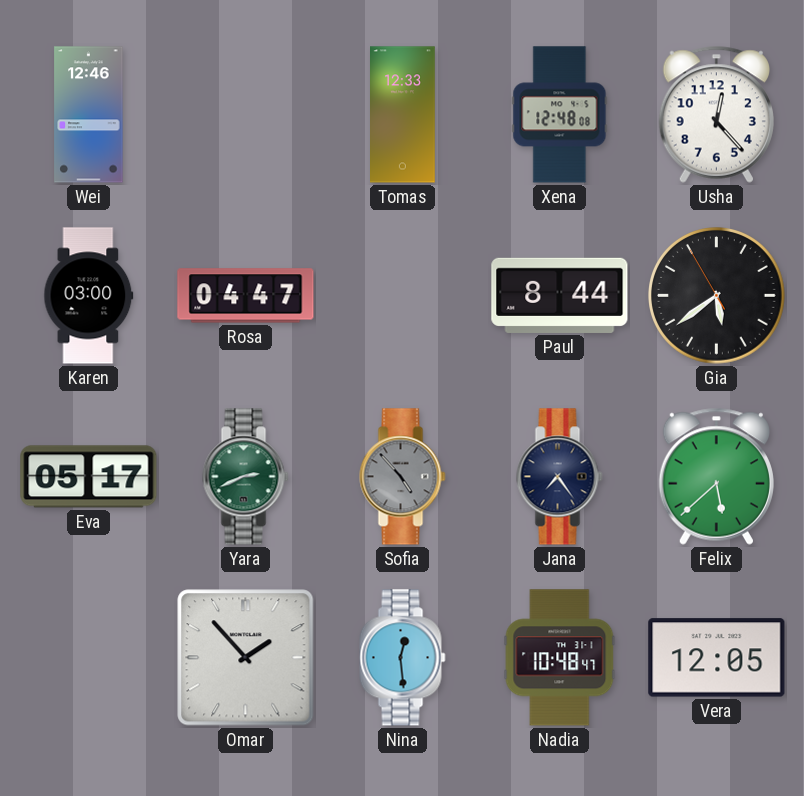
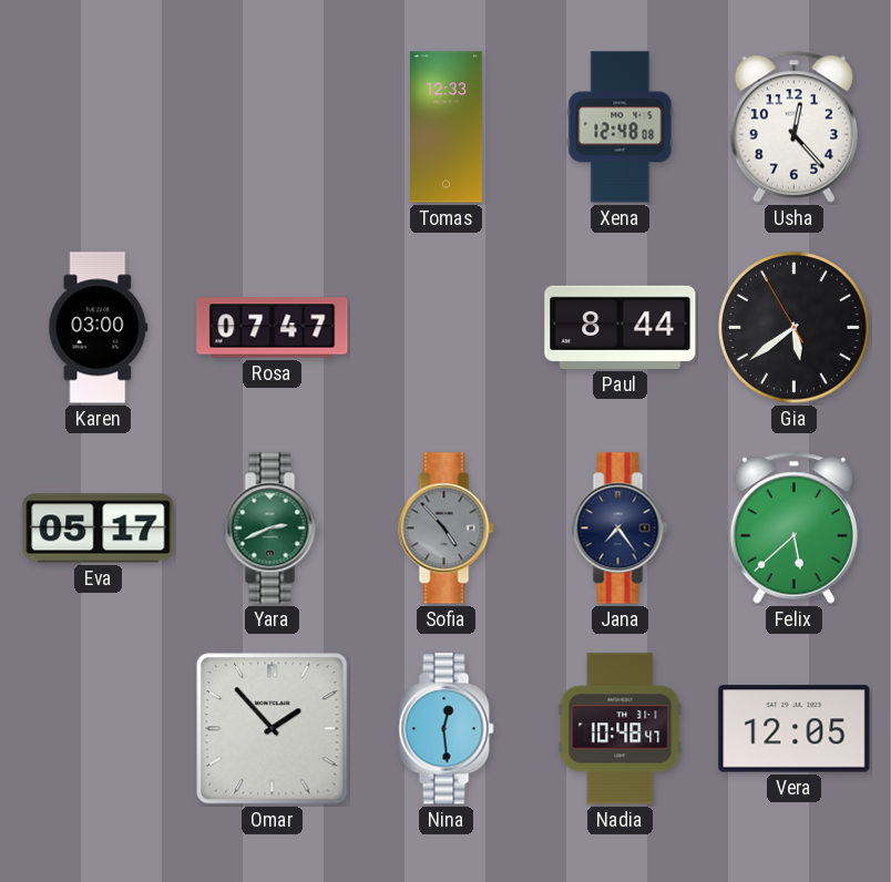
Wei: 12:46 -> none
Rosa: 04:47 -> 07:47
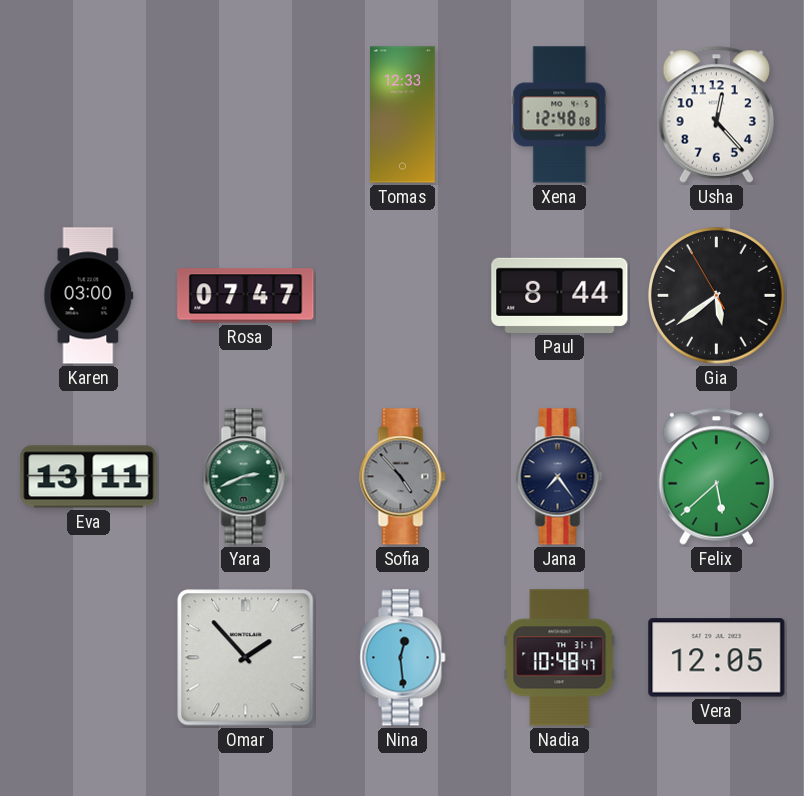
Eva: 05:17 -> 13:11
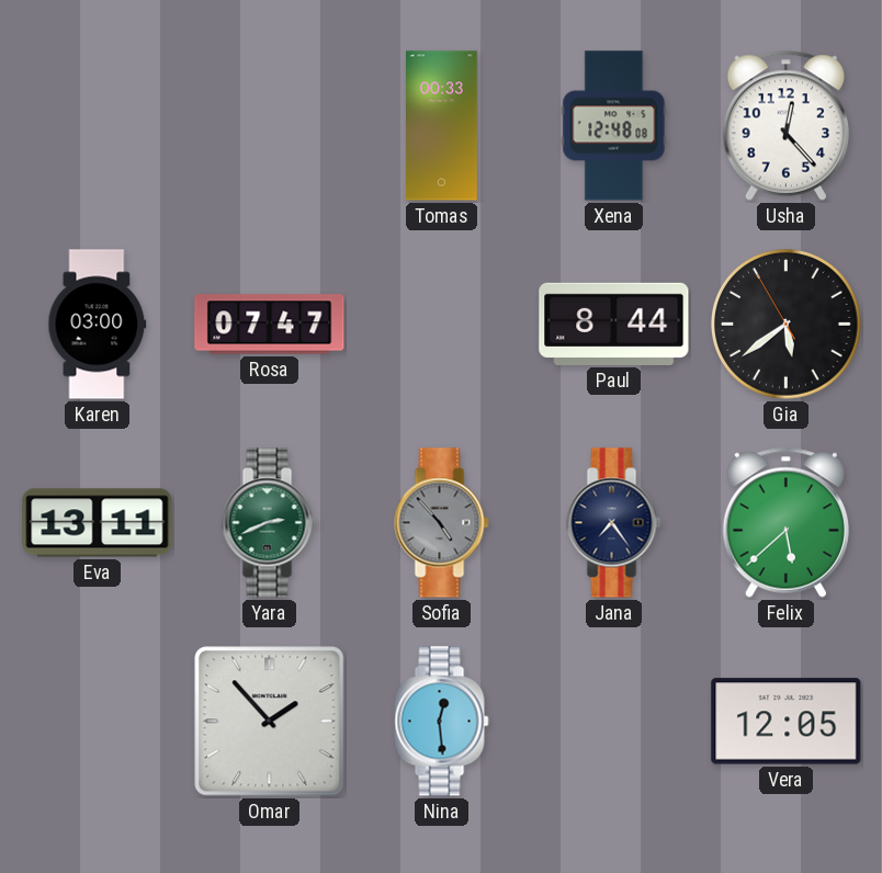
Tomas: 12:33 -> 00:33
Nadia: 10:48 -> none
